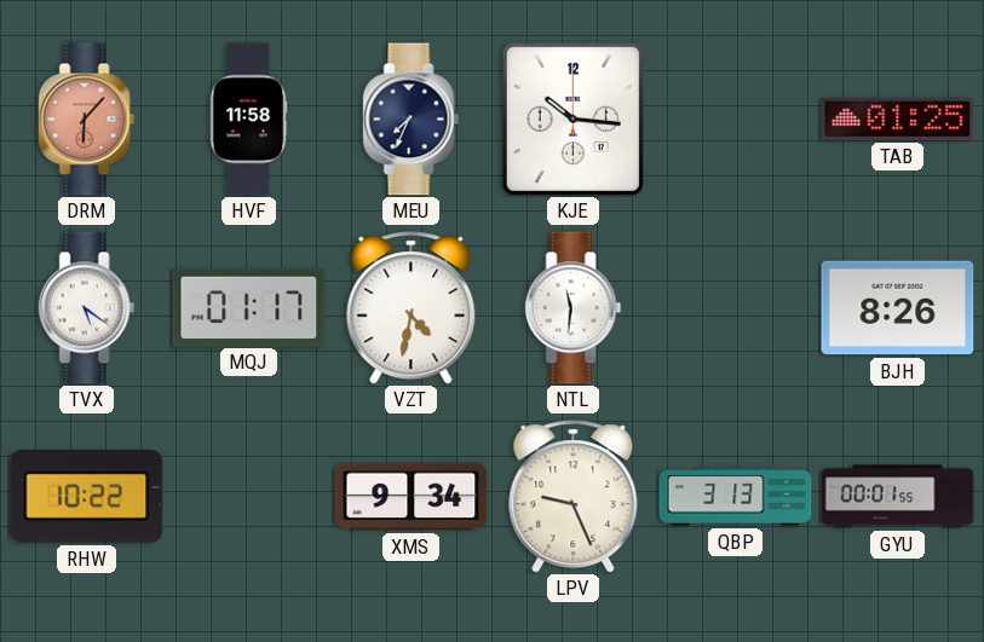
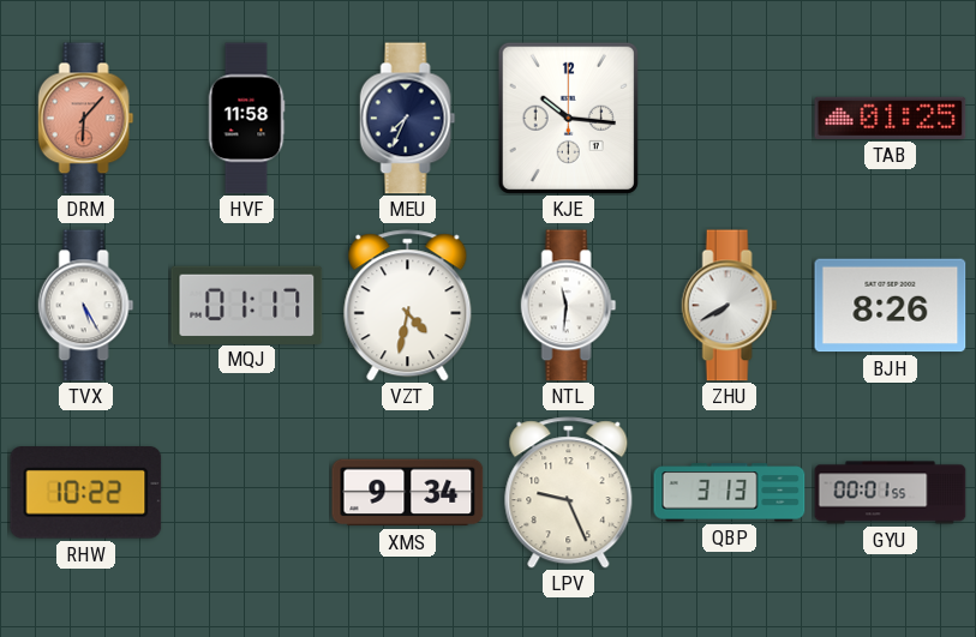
TVX: 5:21 -> 5:25
ZHU: none -> 7:40
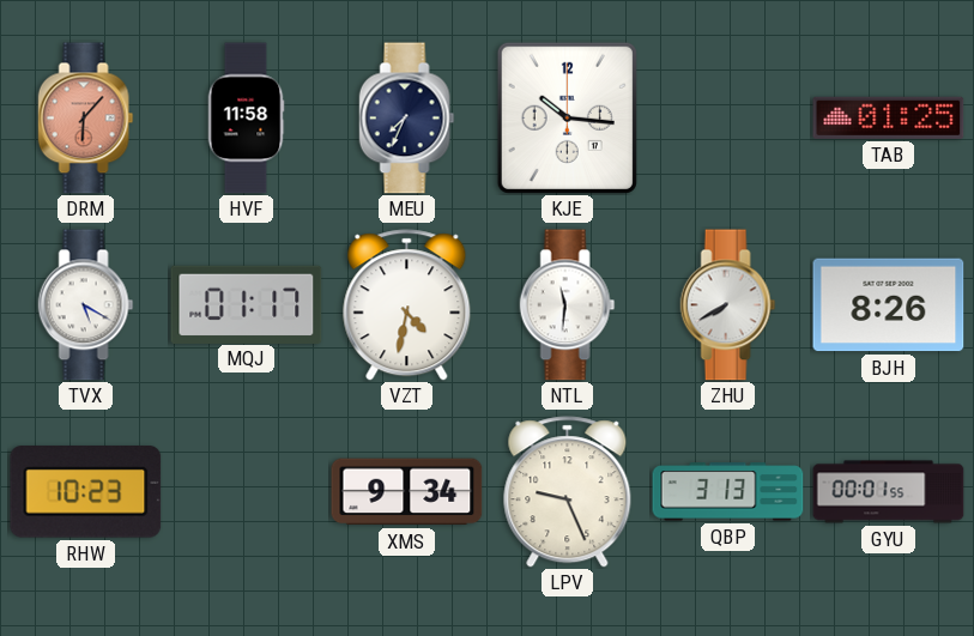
TVX: 5:25 -> 5:20
RHW: 10:22 -> 10:23
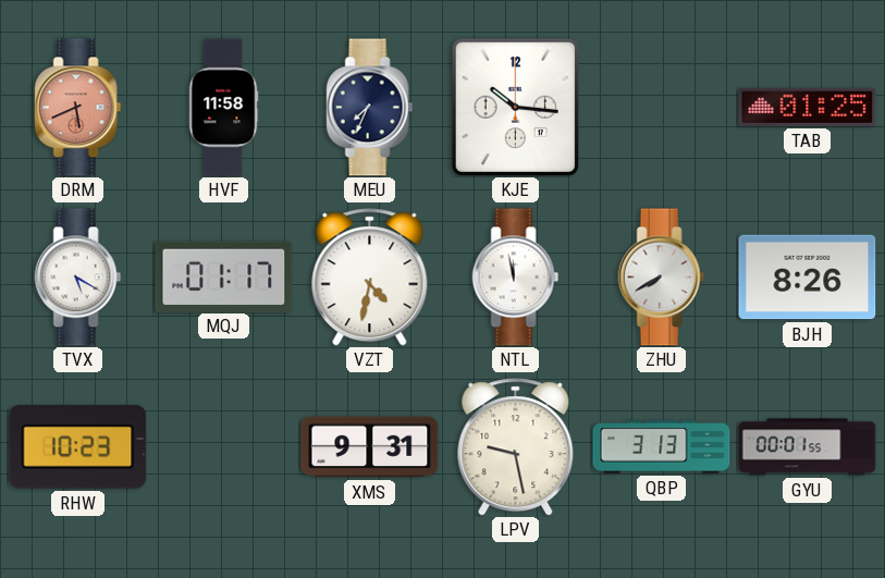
DRM: 6:07 -> 5:41
NTL: 11:31 -> 11:58
XMS: 9:34 -> 9:31
LPV: 9:26 -> 9:28
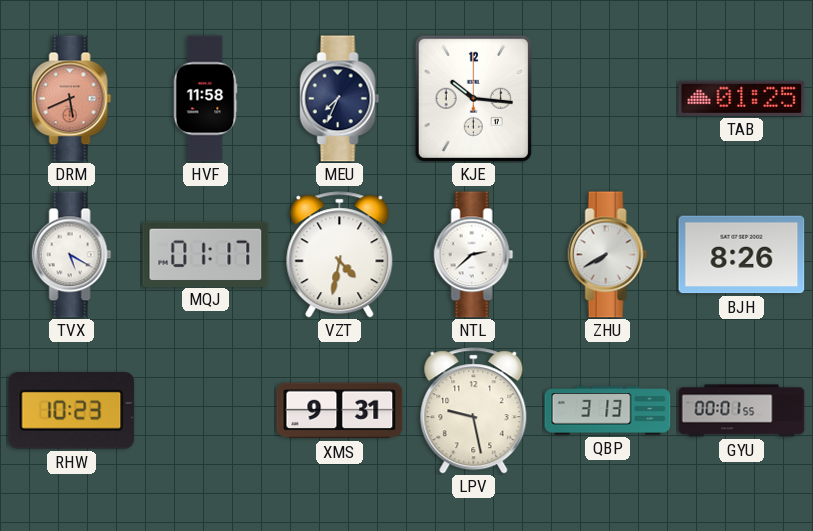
NTL: 11:58 -> 2:38
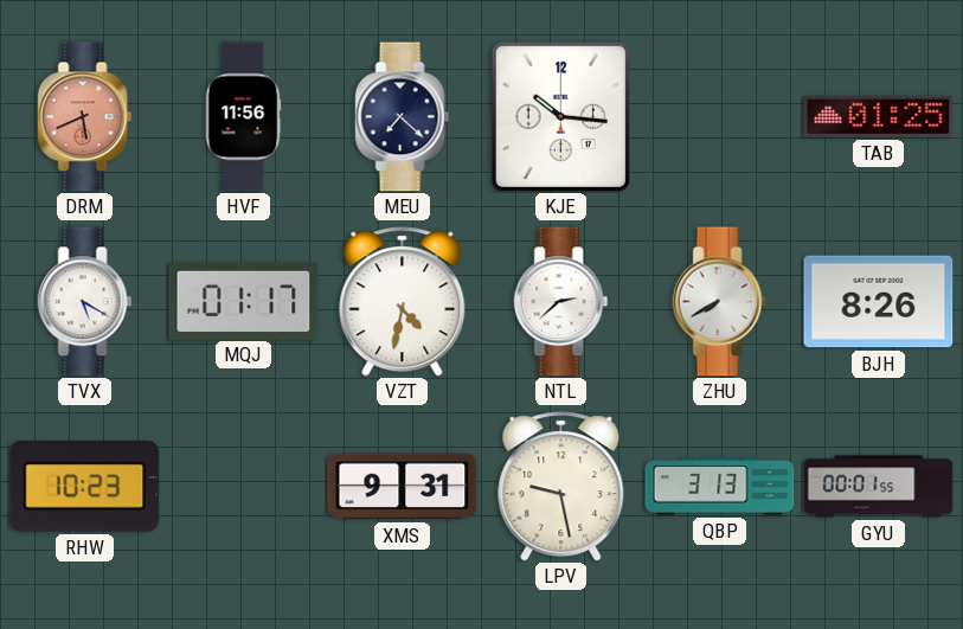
HVF: 11:58 -> 11:56
MEU: 7:34 -> 7:22
